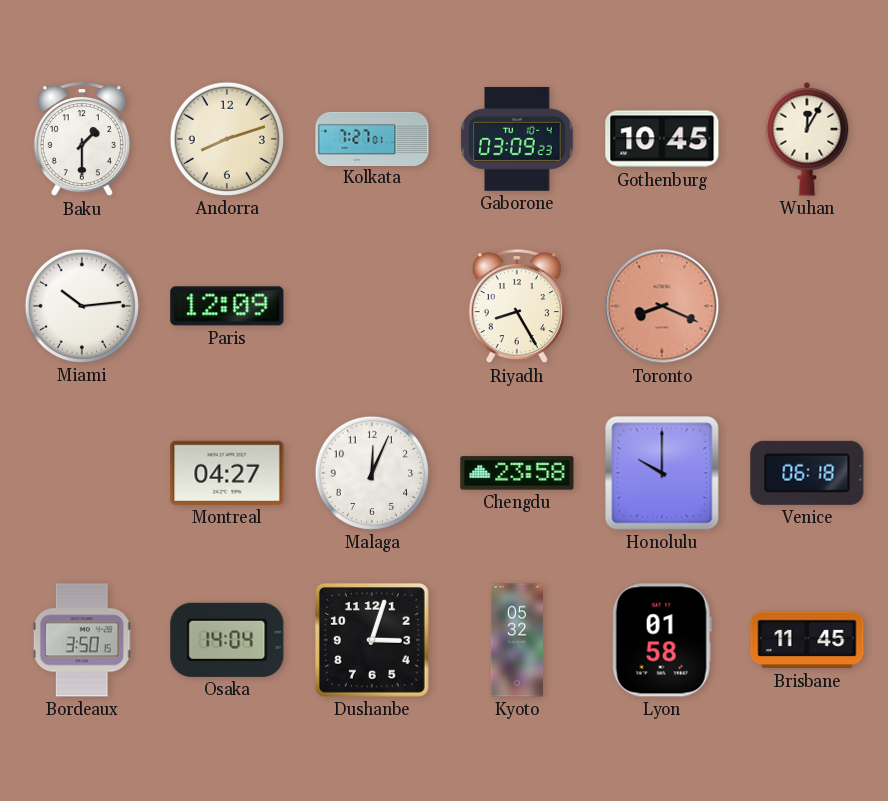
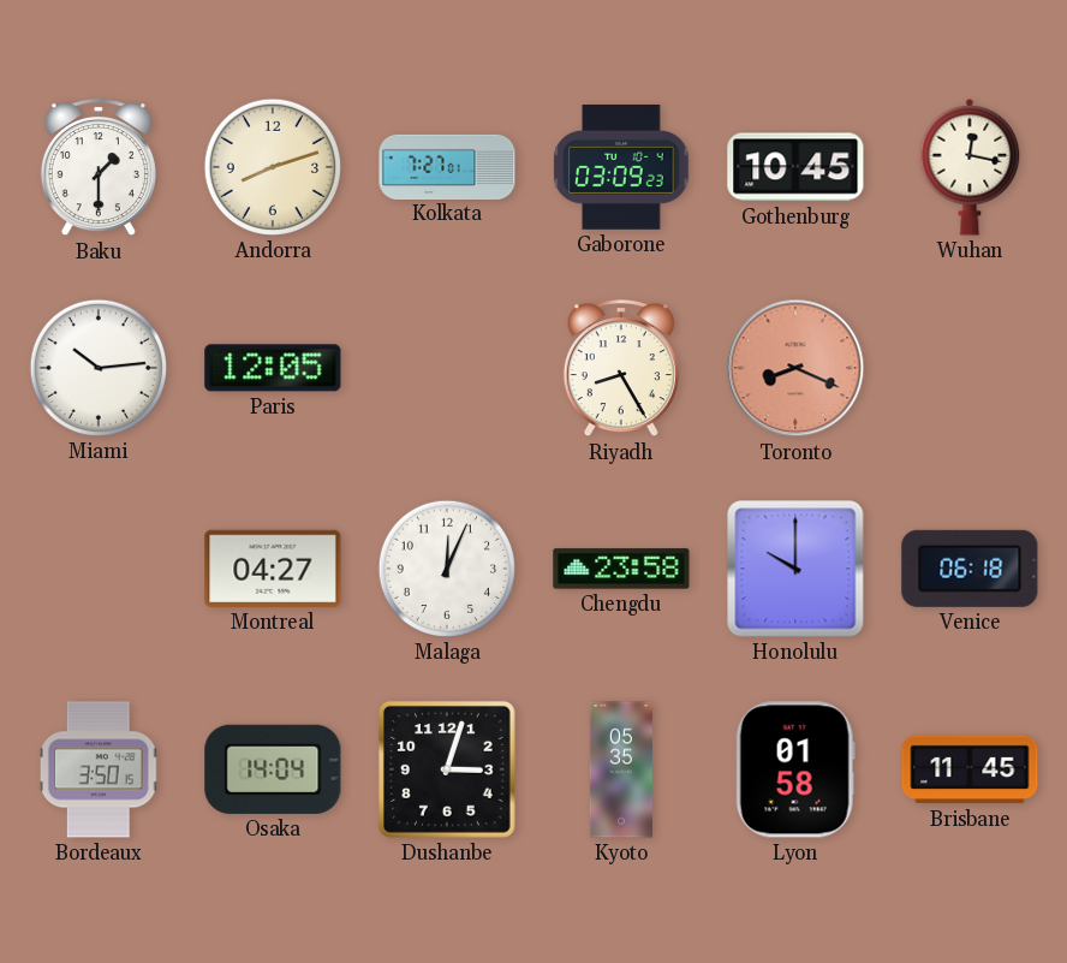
Wuhan: 12:05 -> 12:17
Paris: 12:09 -> 12:05
Kyoto: 05:32 -> 05:35
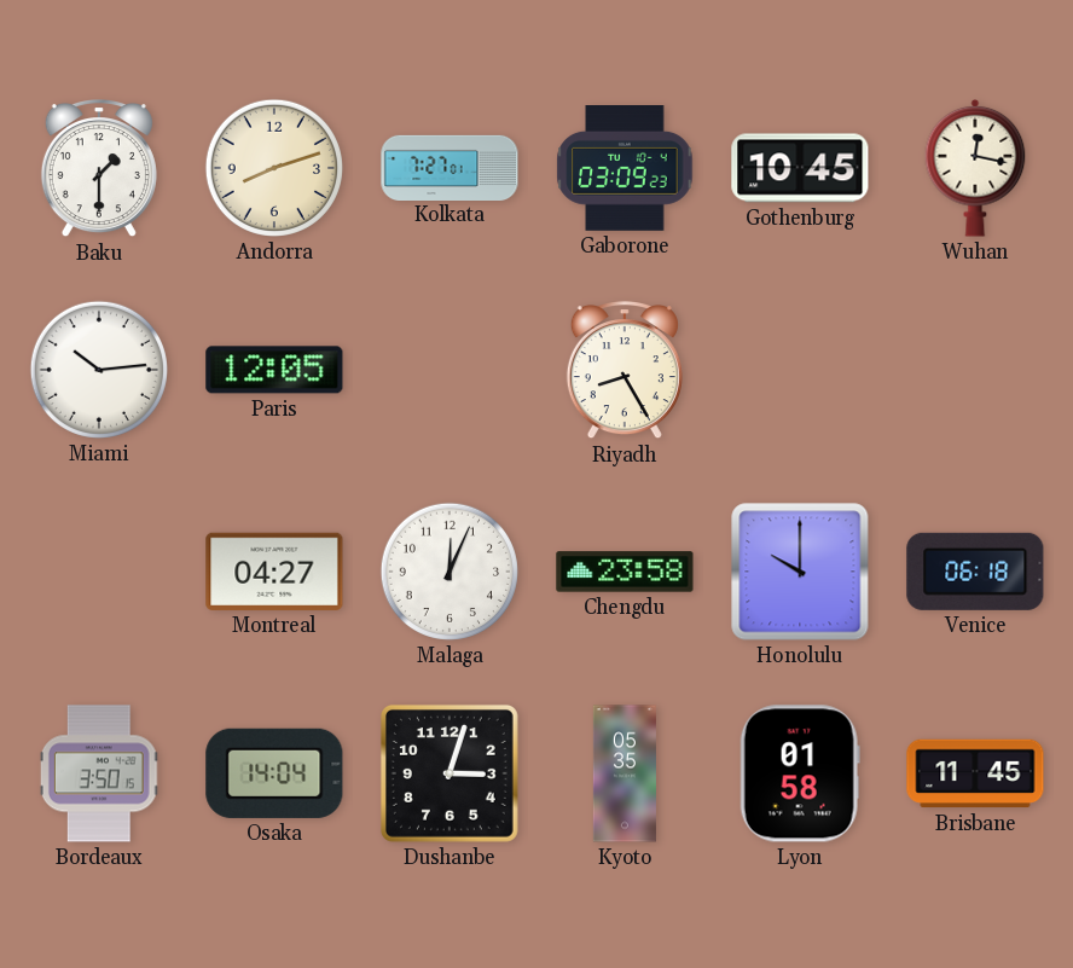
Toronto: 8:19 -> none
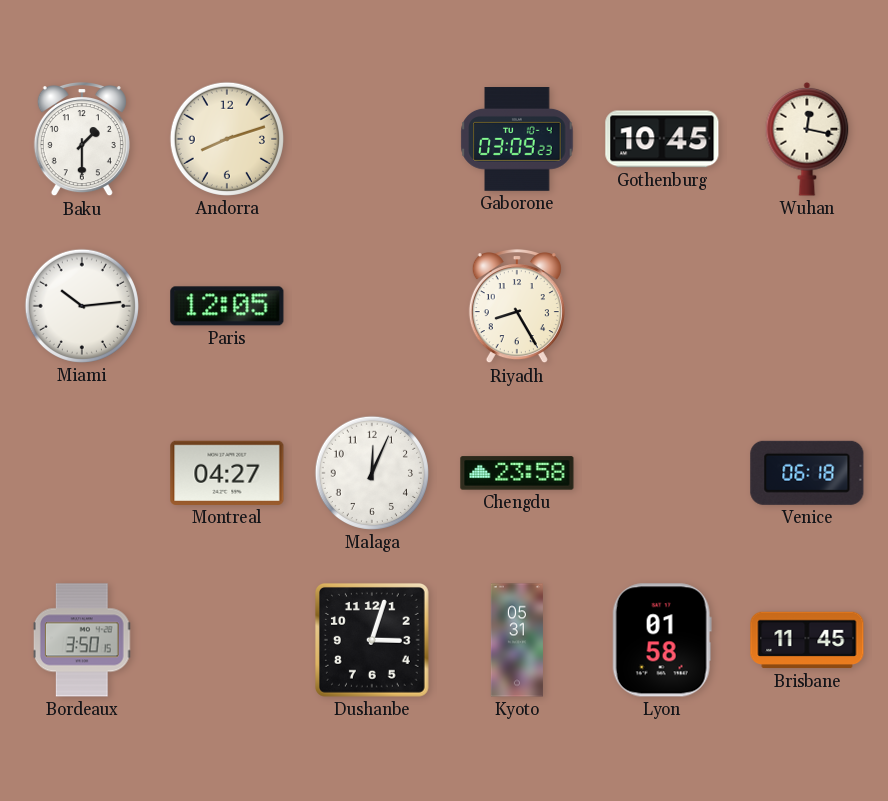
Kolkata: 7:27 -> none
Honolulu: 10:00 -> none
Osaka: 14:04 -> none
Kyoto: 05:35 -> 05:31
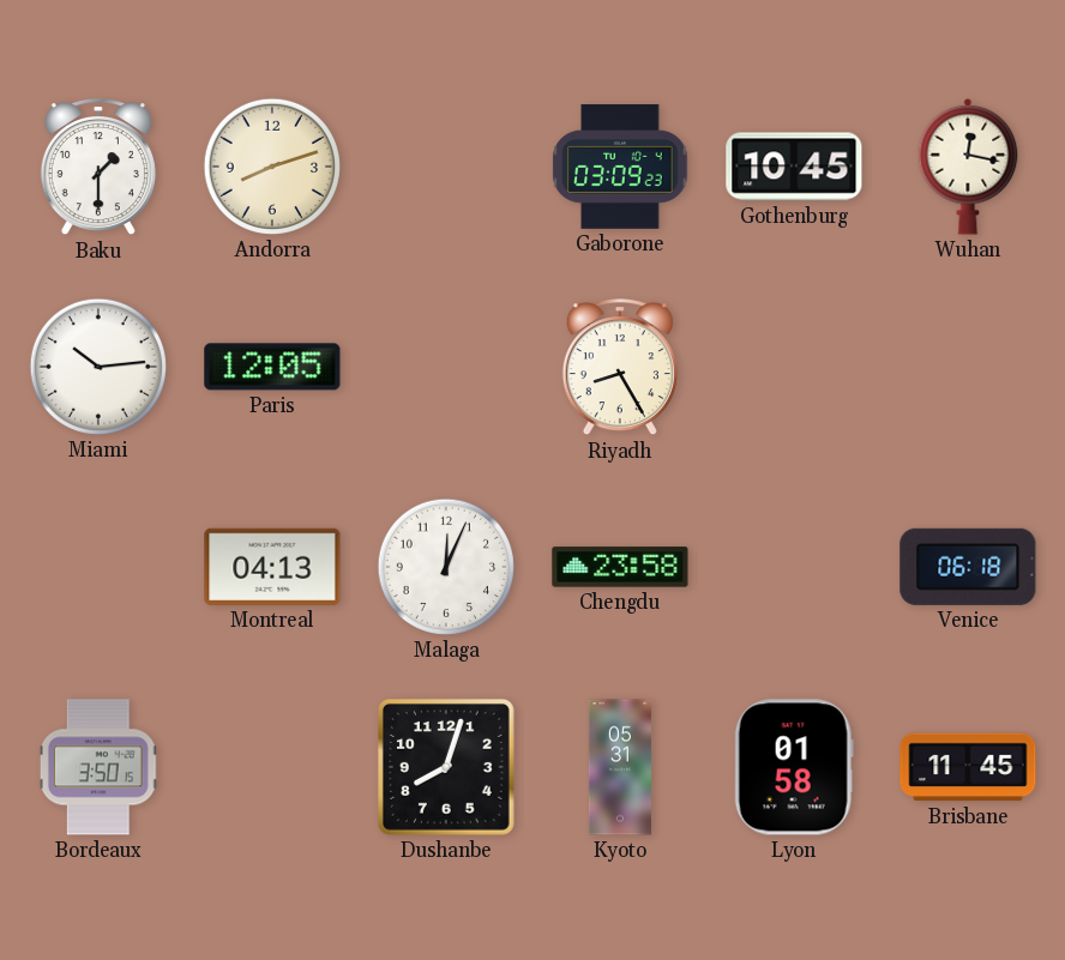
Montreal: 04:27 -> 04:13
Dushanbe: 3:03 -> 8:03
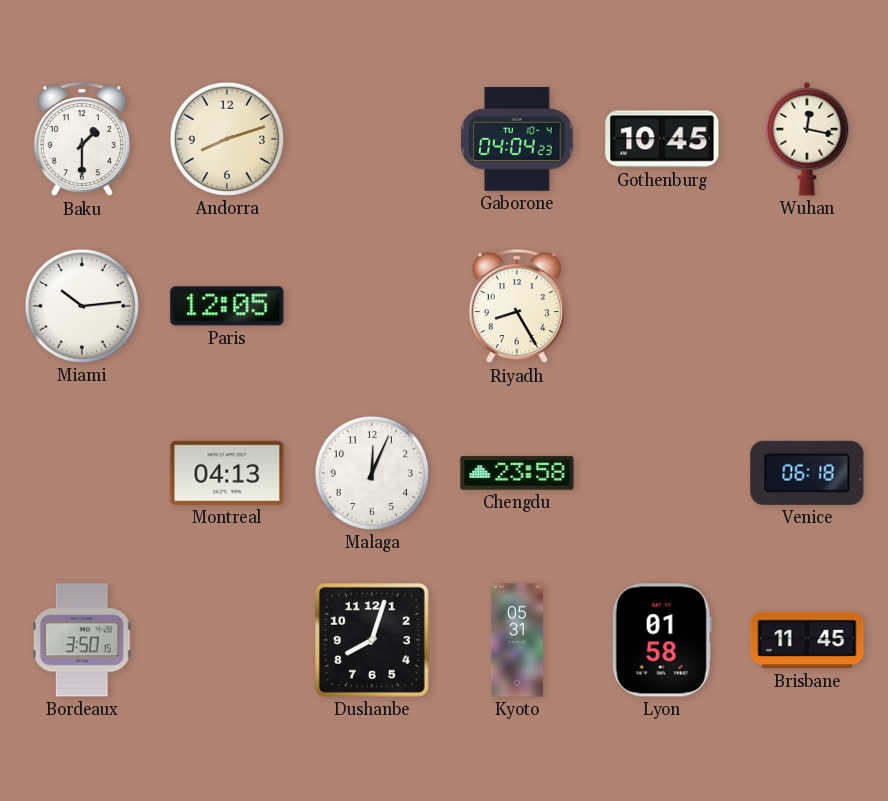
Gaborone: 03:09 -> 04:04
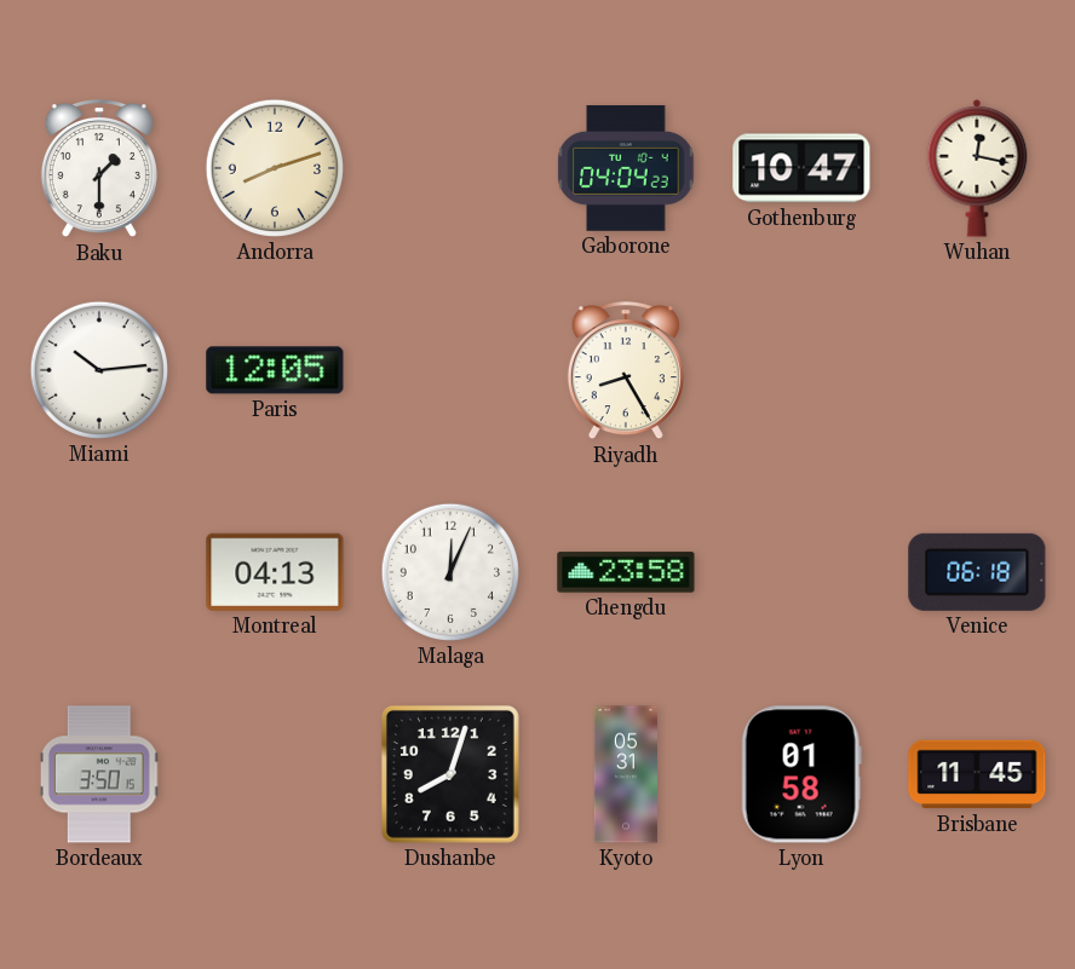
Gothenburg: 10:45 -> 10:47
